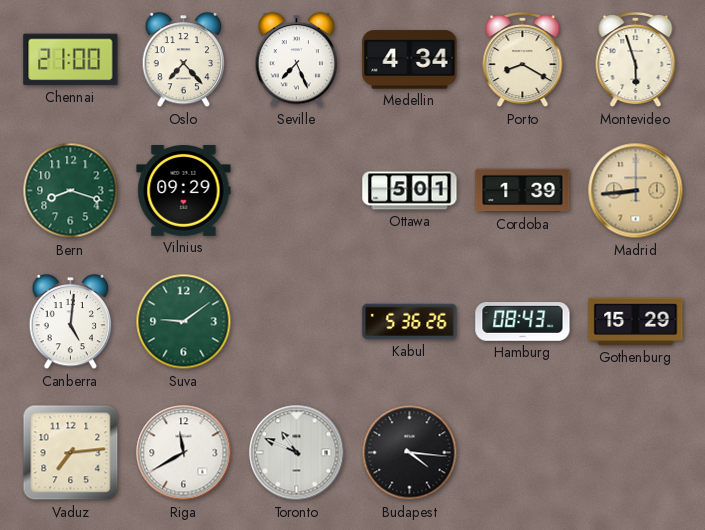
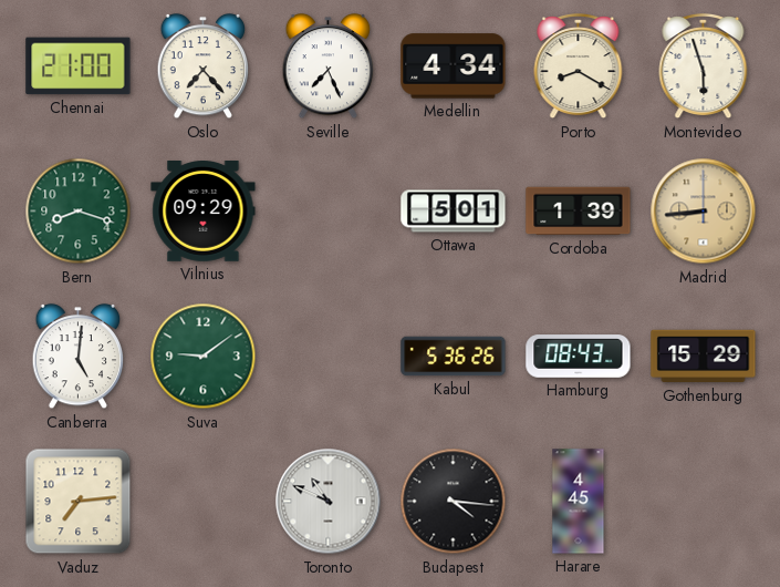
Riga: 11:40 -> none
Harare: none -> 4:45
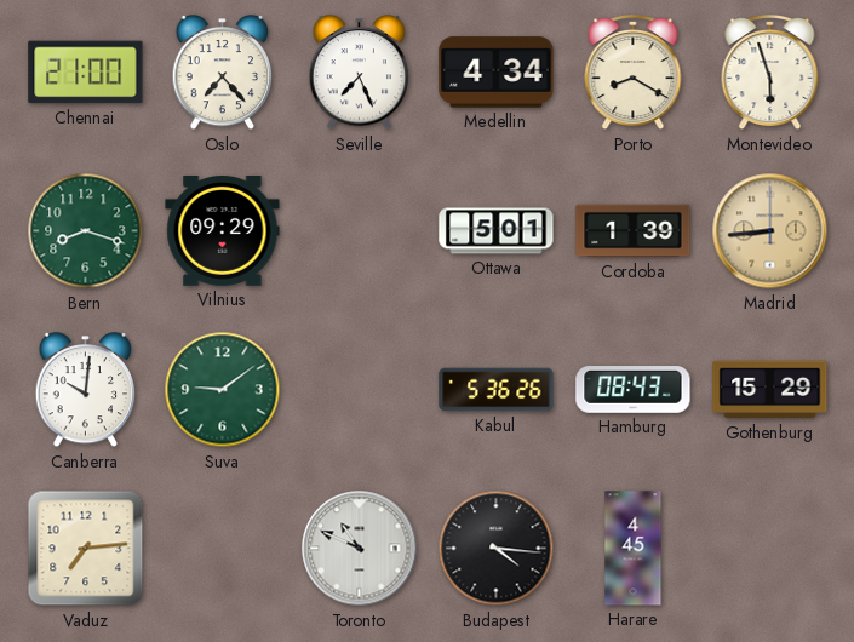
Canberra: 5:01 -> 10:01
